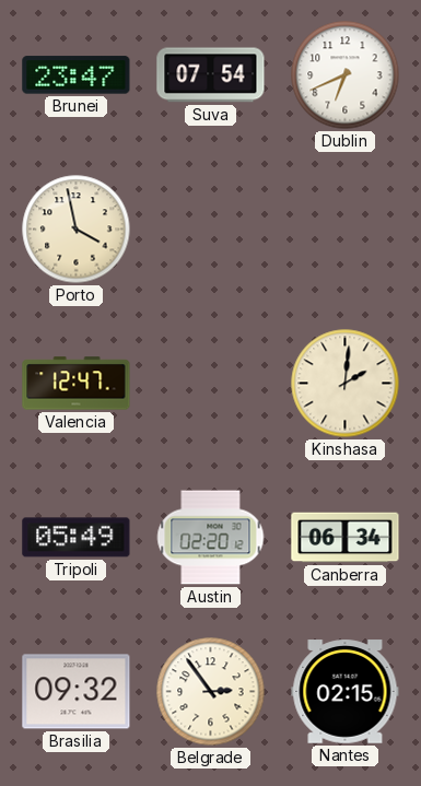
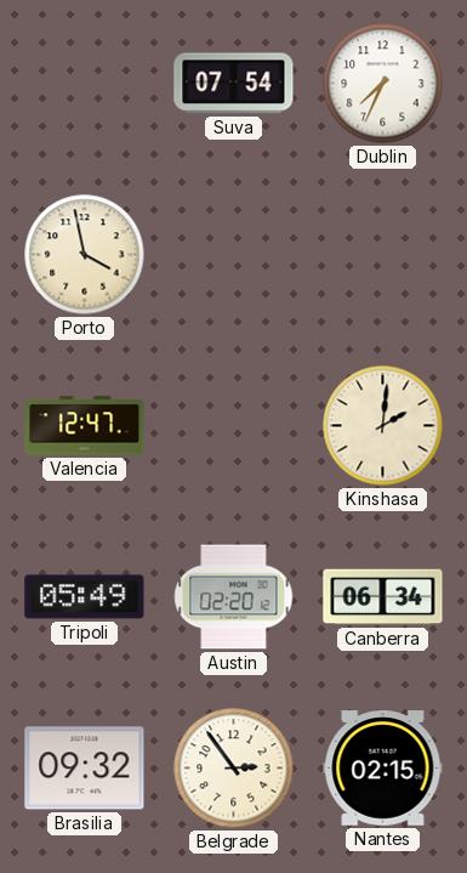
Brunei: 23:47 -> none
Dublin: 6:41 -> 7:34
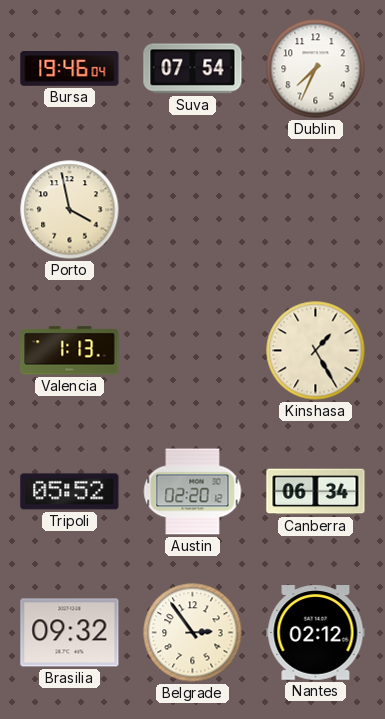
Bursa: none -> 19:46
Valencia: 12:47 -> 1:13
Kinshasa: 2:01 -> 1:25
Tripoli: 05:49 -> 05:52
Nantes: 02:15 -> 02:12
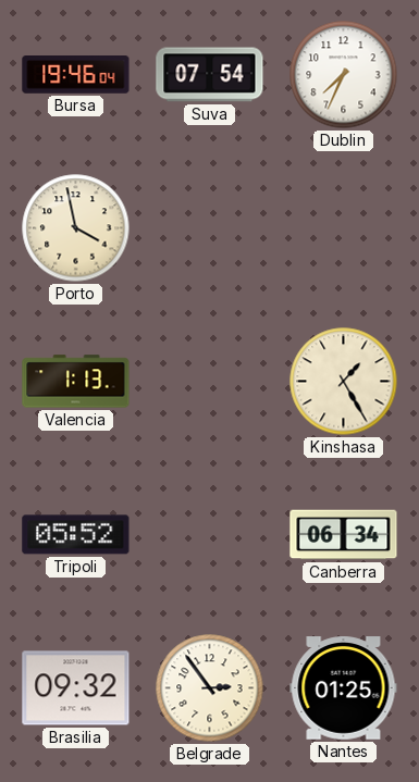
Austin: 02:20 -> none
Nantes: 02:12 -> 01:25
